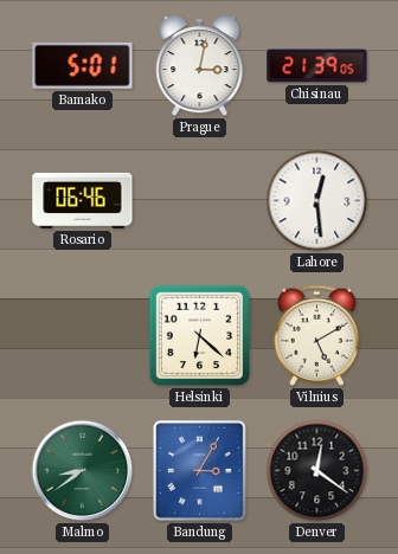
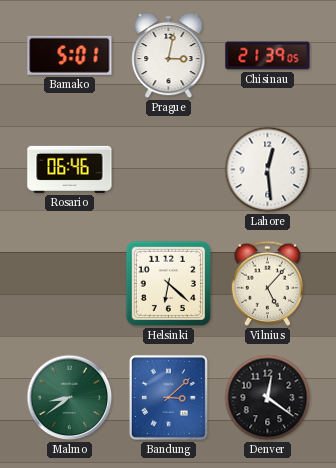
Vilnius: 5:10 -> 5:07
Bandung: 3:05 -> 3:08
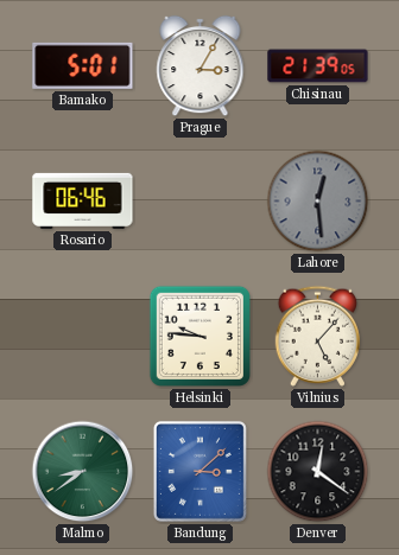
Prague: 3:02 -> 3:05
Lahore dial: white -> grey
Helsinki: 6:22 -> 9:46
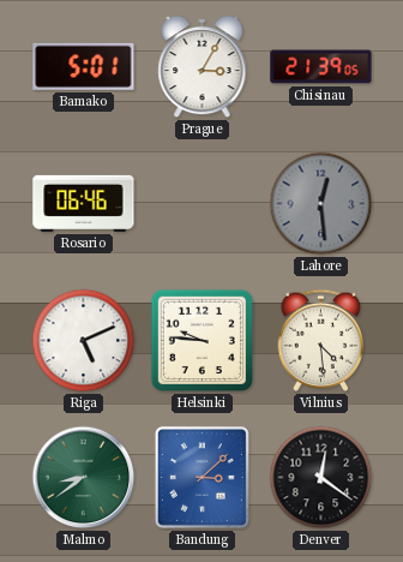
Riga: none -> 5:11
Vilnius: 5:07 -> 4:29
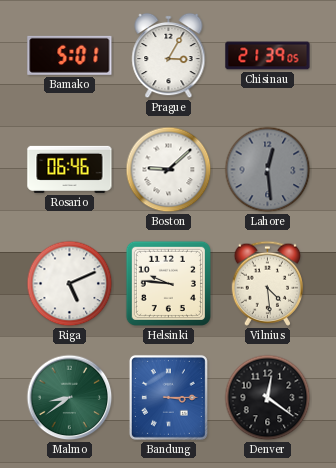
Boston: none -> 9:08
Bandung: 3:08 -> 3:15
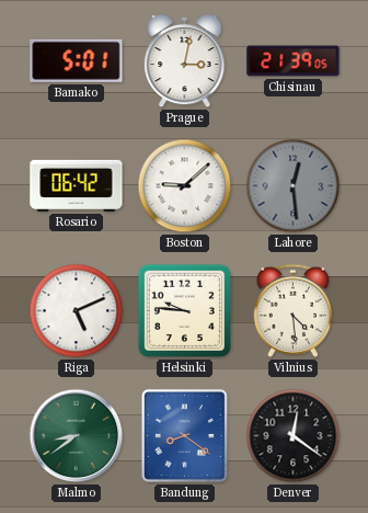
Prague: 3:05 -> 3:02
Rosario: 06:46 -> 06:42
Bandung: 3:15 -> 8:21
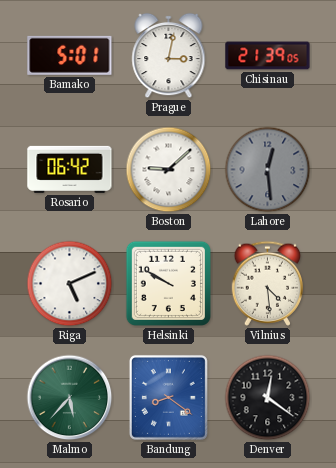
Helsinki: 9:46 -> 9:50
Malmo: 8:39 -> 5:37
